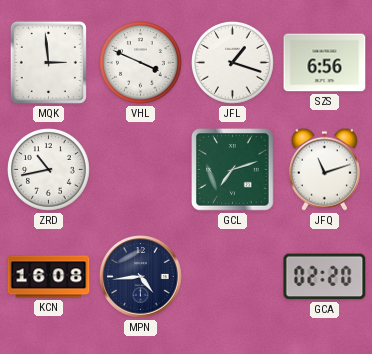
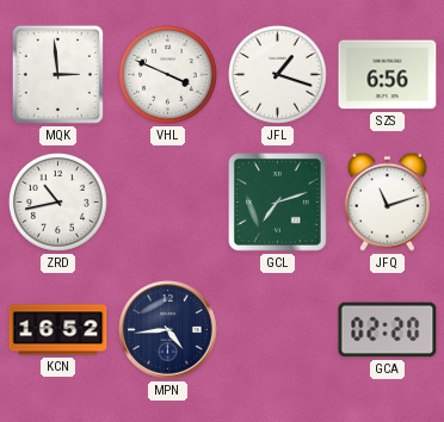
KCN: 16:08 -> 16:52
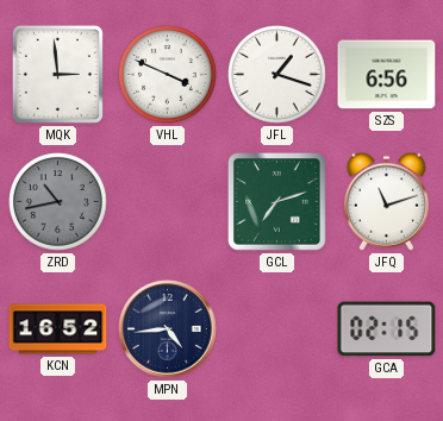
ZRD dial: white -> grey
GCA: 02:20 -> 02:15
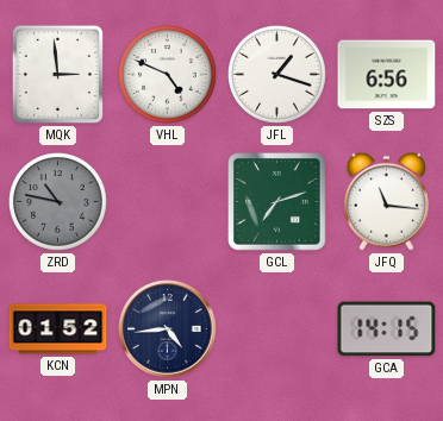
VHL: 3:49 -> 4:49
ZRD: 10:43 -> 10:47
JFQ: 11:12 -> 11:16
KCN: 16:52 -> 01:52
GCA: 02:15 -> 14:15
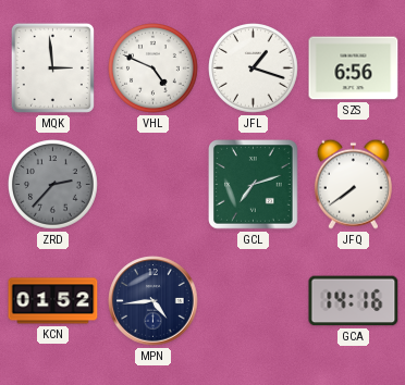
ZRD: 10:47 -> 2:37
JFQ: 11:16 -> 7:39
GCA: 14:15 -> 14:16
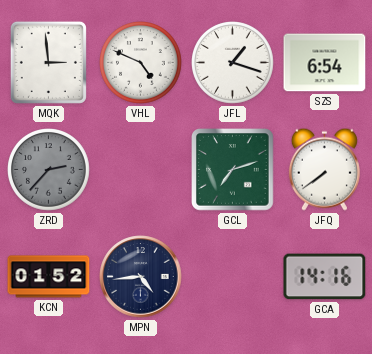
SZS: 6:56 -> 6:54
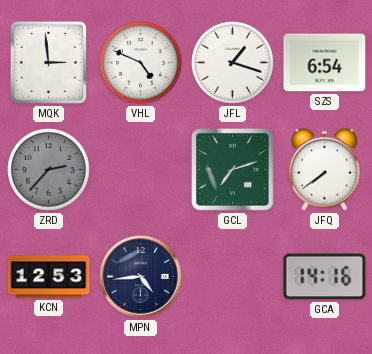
KCN: 01:52 -> 12:53
